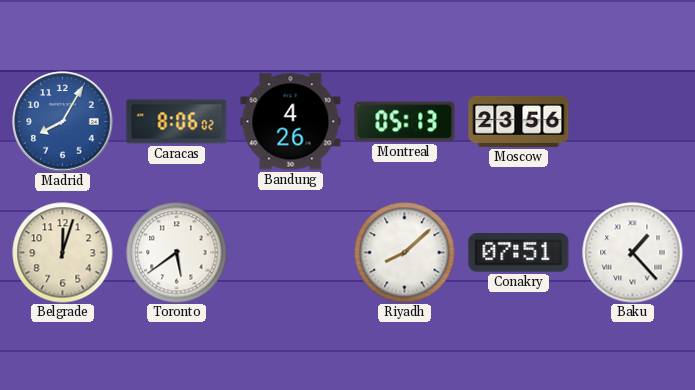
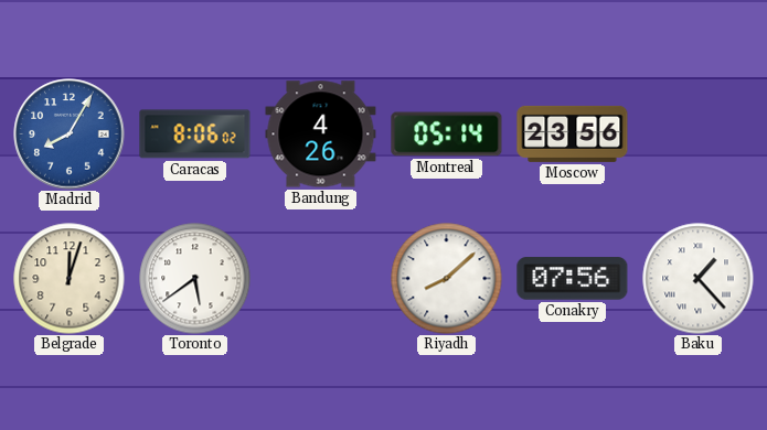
Montreal: 05:13 -> 05:14
Conakry: 07:51 -> 07:56
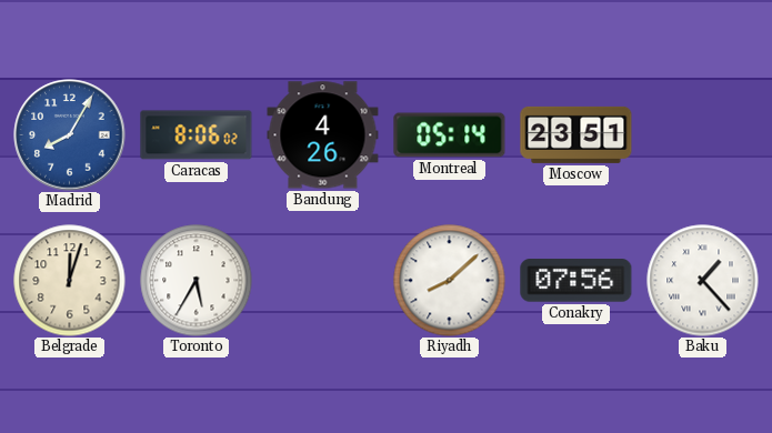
Moscow: 23:56 -> 23:51
Toronto: 5:39 -> 5:35
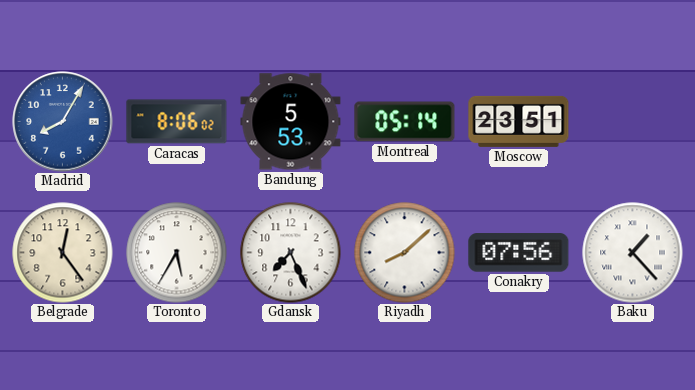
Bandung: 4:26 -> 5:53
Belgrade: 12:03 -> 12:24
Gdansk: none -> 7:26
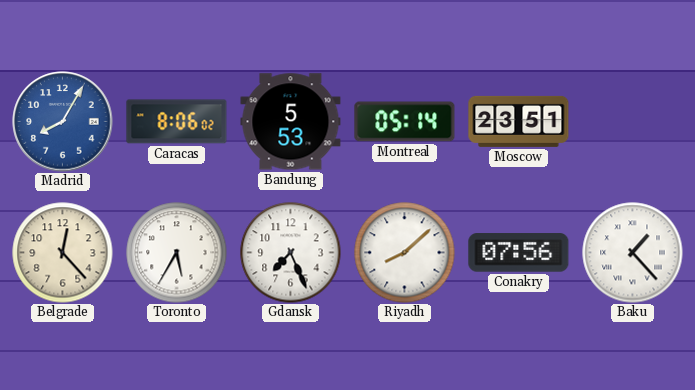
Belgrade: 12:24 -> 12:23
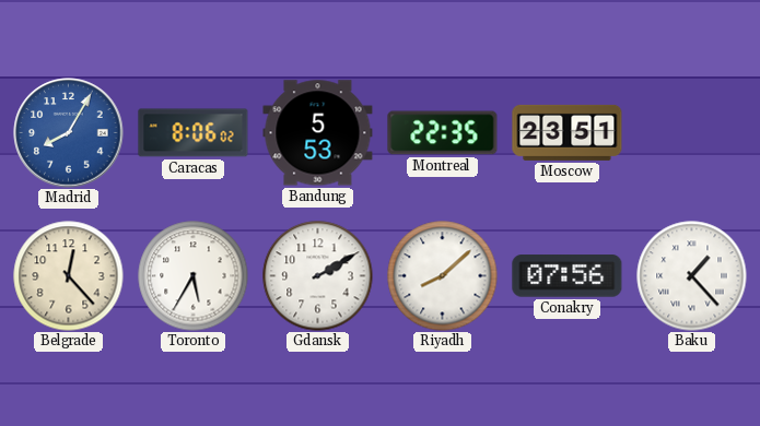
Montreal: 05:14 -> 22:35
Gdansk: 7:26 -> 2:10
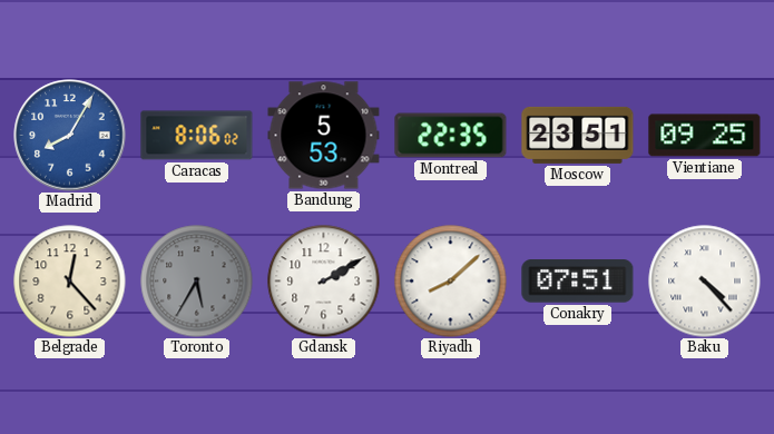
Vientiane: none -> 09:25
Toronto dial: white -> grey
Conakry: 07:56 -> 07:51
Baku: 1:23 -> 4:23
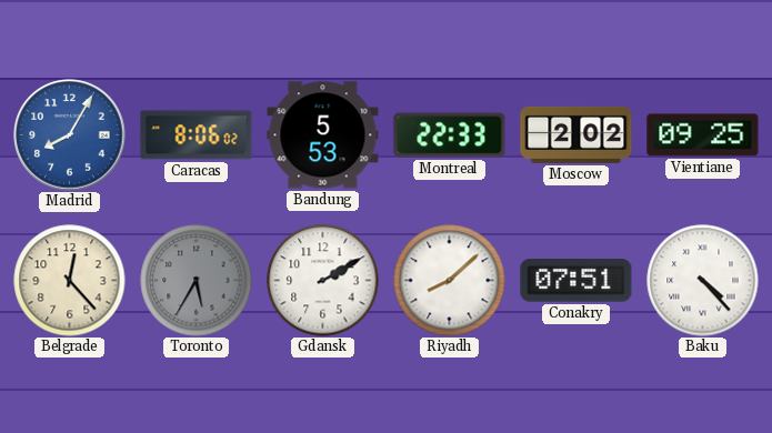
Montreal: 22:35 -> 22:33
Moscow: 23:51 -> 2:02
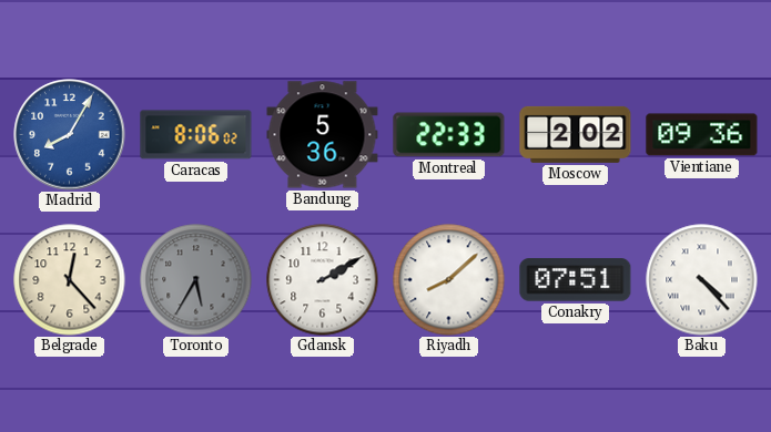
Bandung: 5:53 -> 5:36
Vientiane: 09:25 -> 09:36
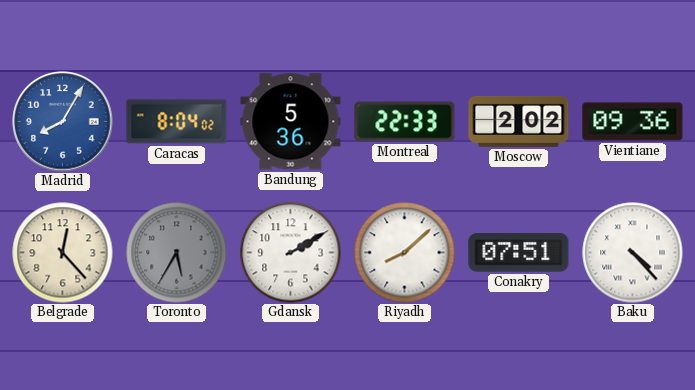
Caracas: 8:06 -> 8:04
